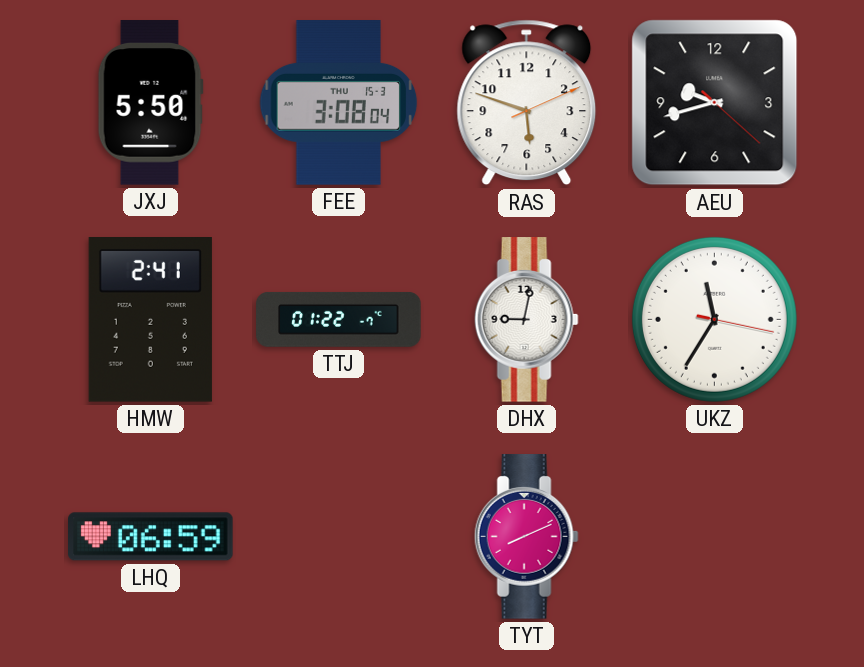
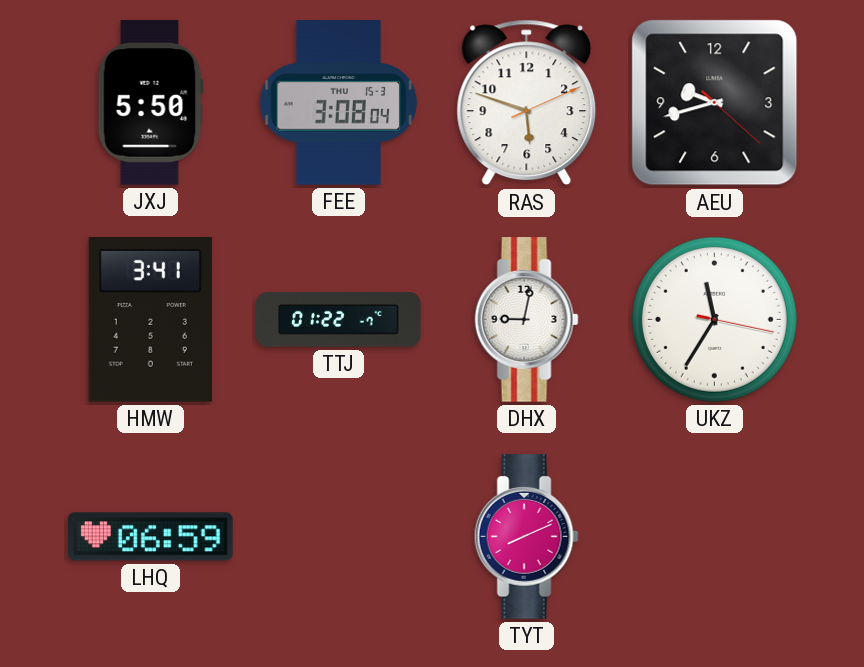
HMW: 2:41 -> 3:41
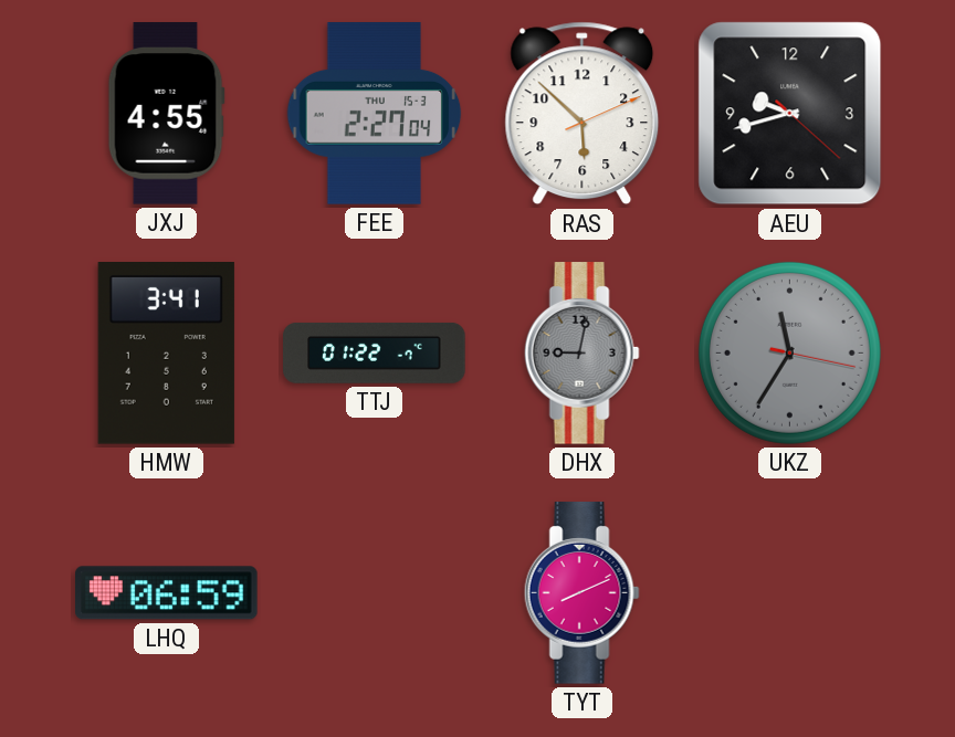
JXJ: 5:50 -> 4:55
FEE: 3:08 -> 2:27
RAS: 5:48 -> 5:52
DHX dial: white -> grey
UKZ dial: white -> grey
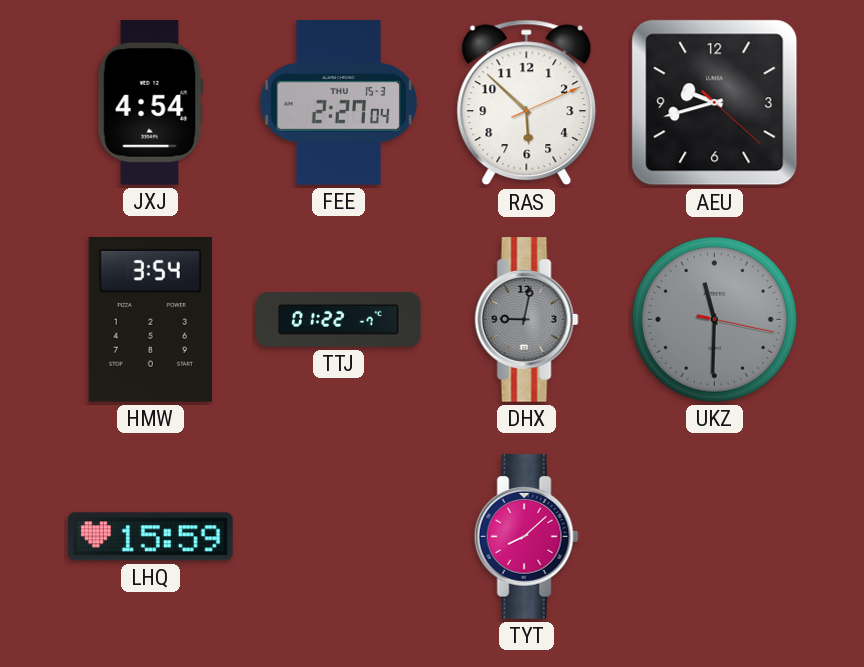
JXJ: 4:55 -> 4:54
HMW: 3:41 -> 3:54
UKZ: 11:35 -> 11:30
LHQ: 06:59 -> 15:59
TYT: 8:11 -> 8:08
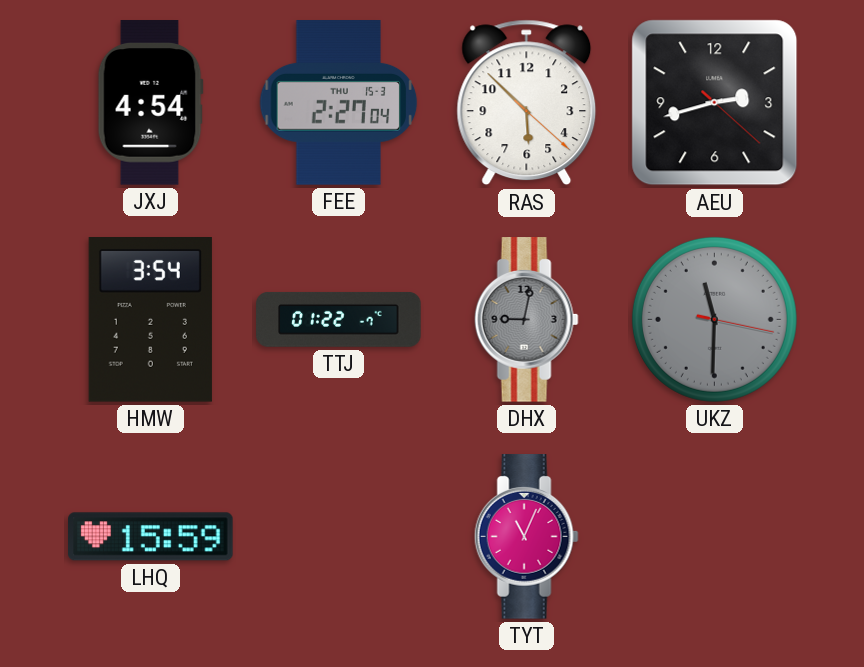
RAS: 5:52:11 -> 5:52:22
AEU: 9:42 -> 2:42
TYT: 8:08 -> 11:04
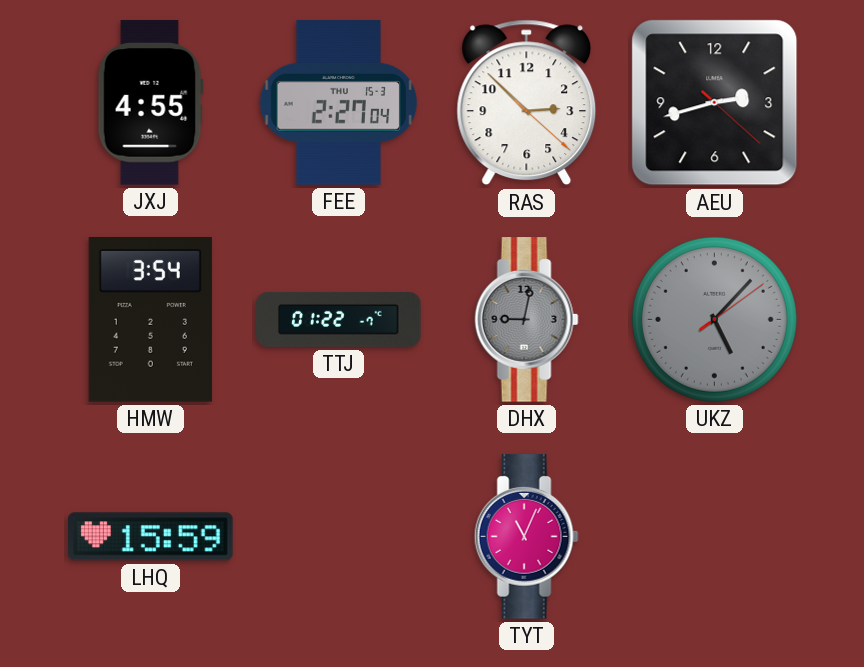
JXJ: 4:54 -> 4:55
RAS: 5:52 -> 2:52
UKZ: 11:30 -> 5:07
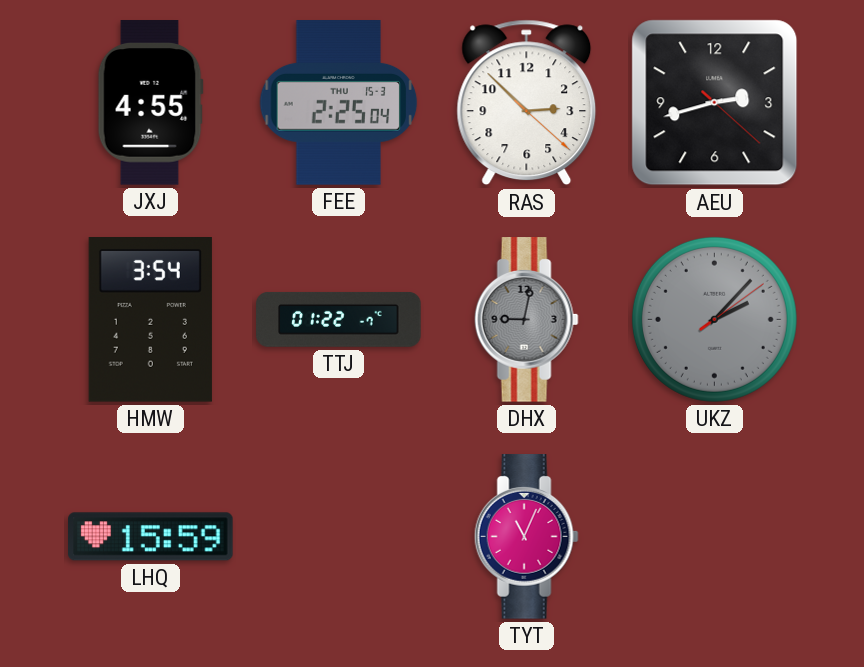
FEE: 2:27 -> 2:25
UKZ: 5:07 -> 2:07
